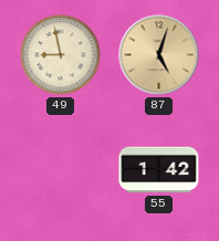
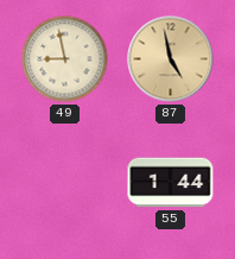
87: 5:03 -> 4:58
55: 1:42 -> 1:44
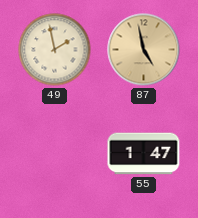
49: 8:58 -> 1:58
55: 1:44 -> 1:47
